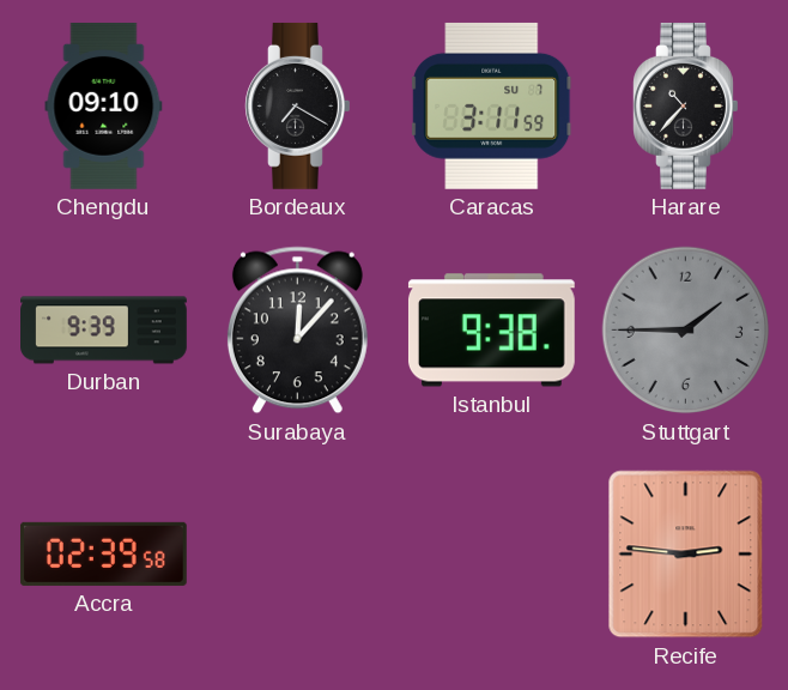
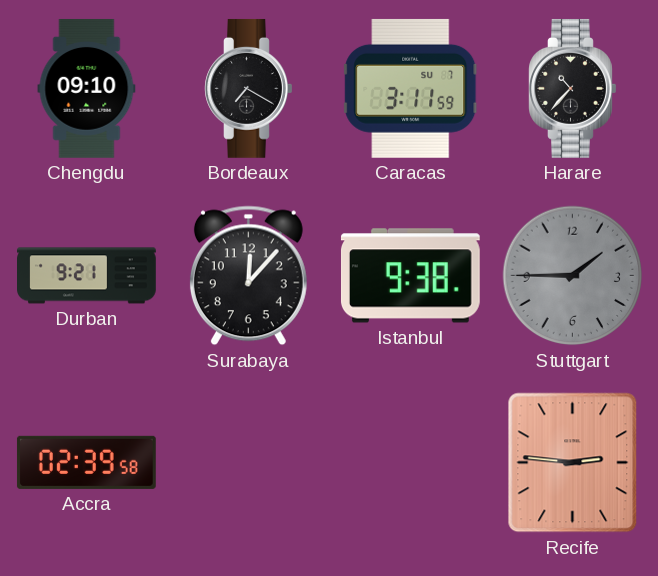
Durban: 9:39 -> 9:21
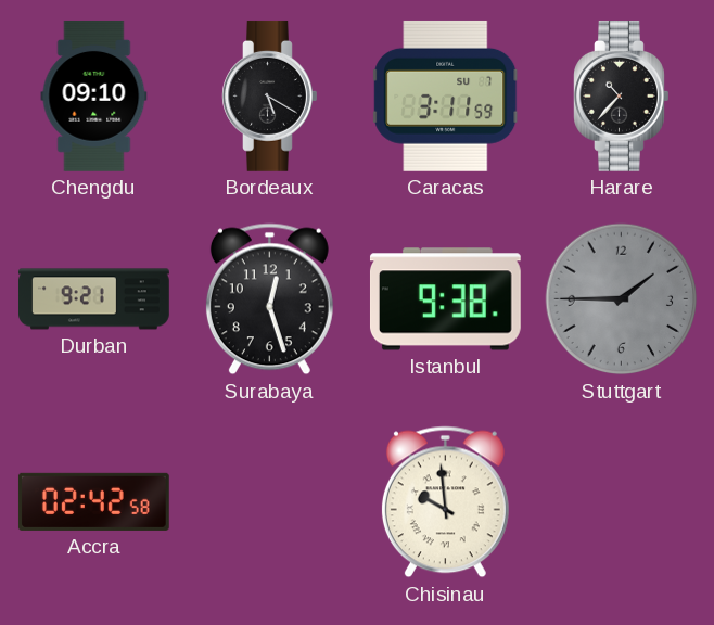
Bordeaux: 7:20 -> 5:20
Surabaya: 12:07 -> 12:27
Accra: 02:39 -> 02:42
Chisinau: none -> 9:59
Recife: 2:46 -> none
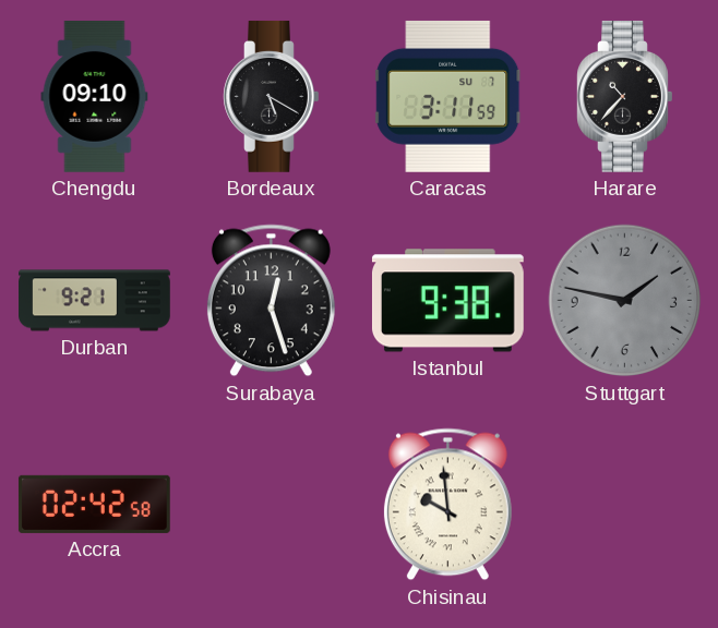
Stuttgart: 1:45 -> 1:47
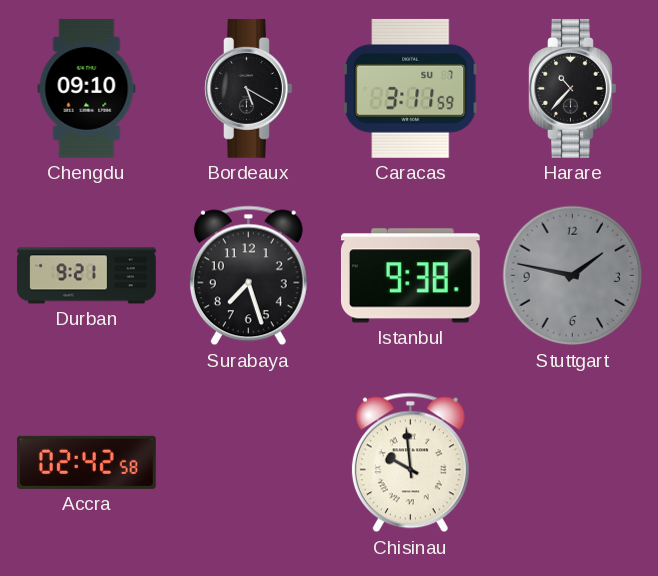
Surabaya: 12:27 -> 7:27
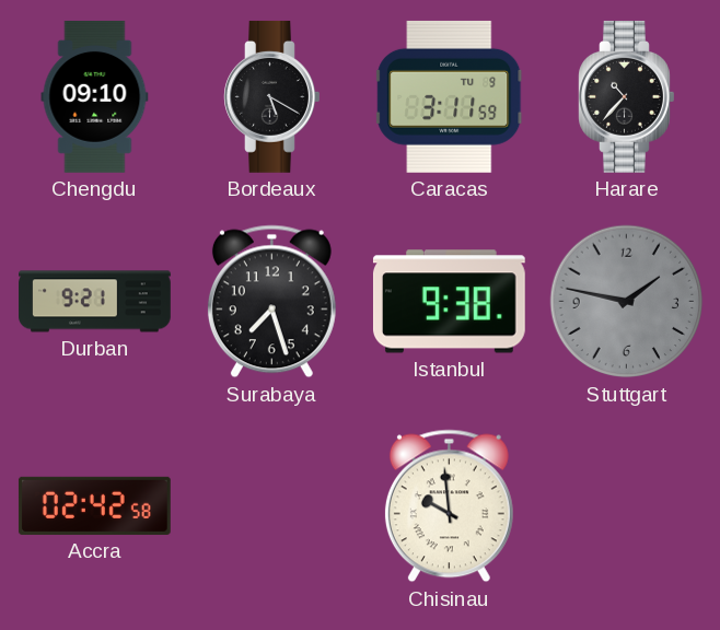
Caracas date: SU 7 -> TU 9
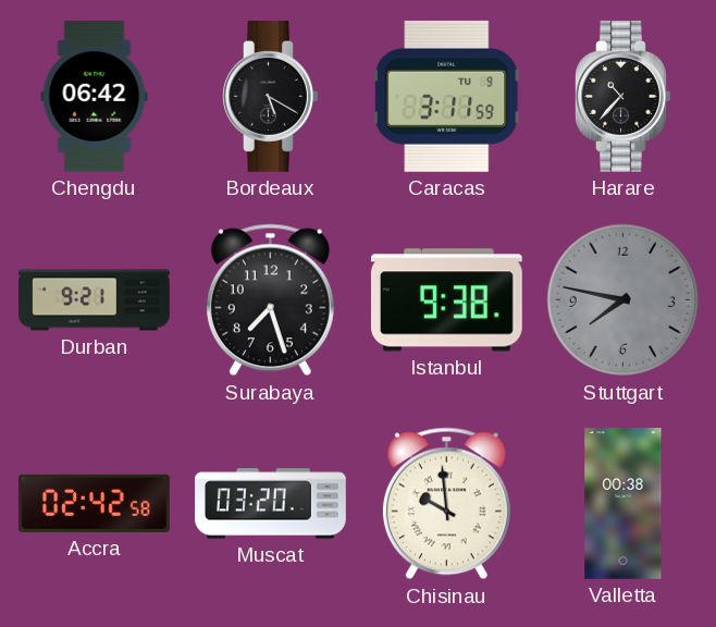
Chengdu: 09:10 -> 06:42
Stuttgart: 1:47 -> 7:47
Muscat: none -> 03:20
Valletta: none -> 00:38
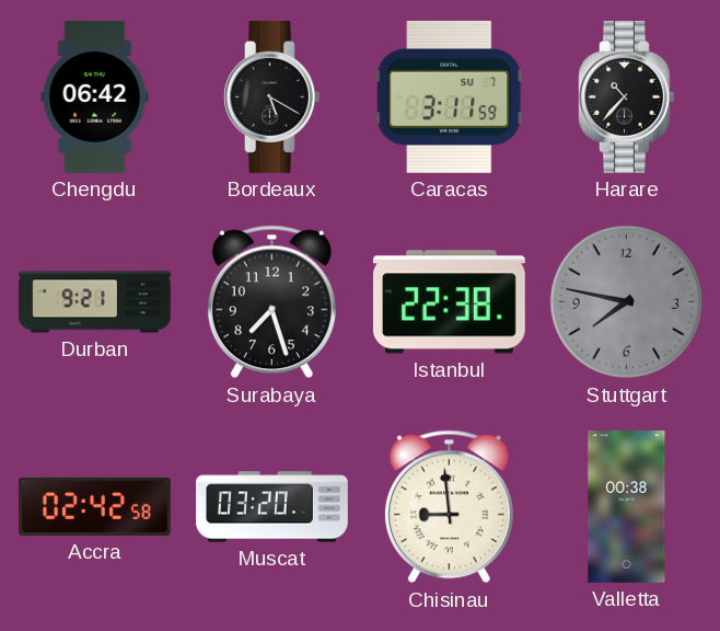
Caracas date: TU 9 -> SU 7
Istanbul: 9:38 -> 22:38
Chisinau: 9:59 -> 8:59
